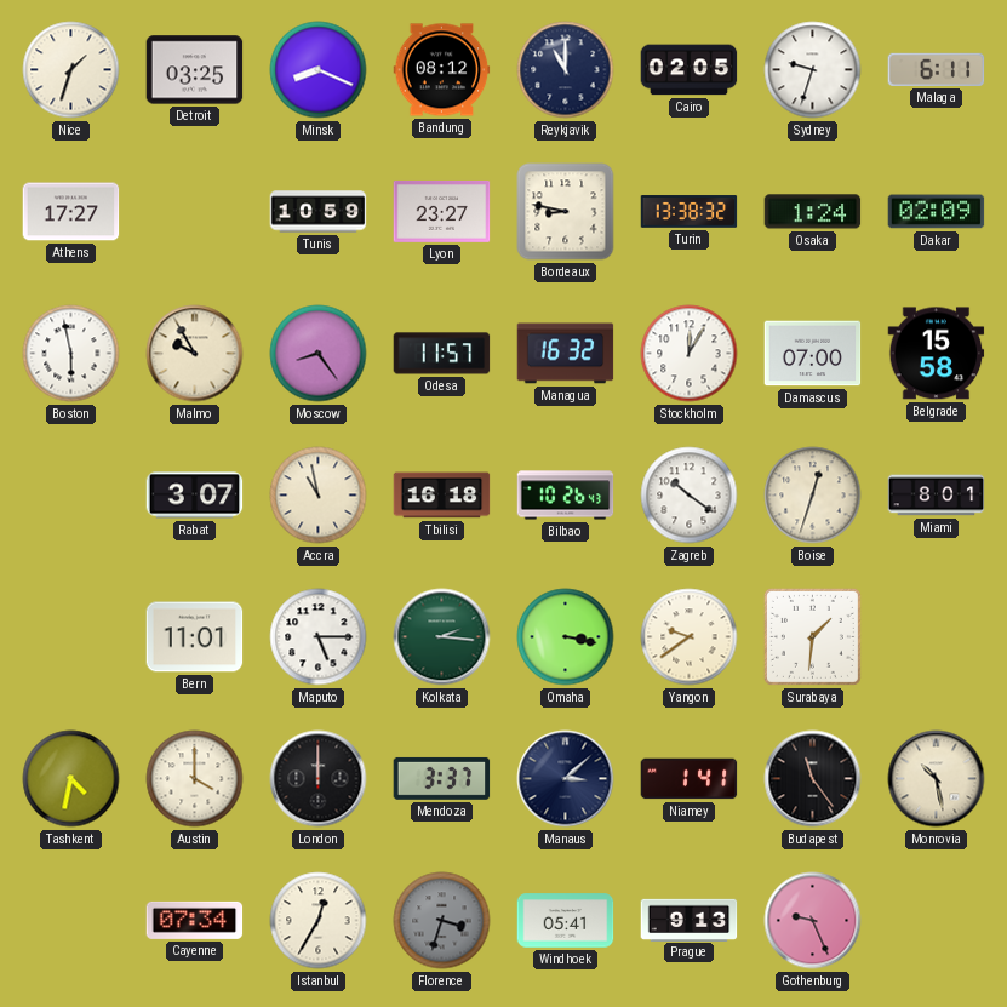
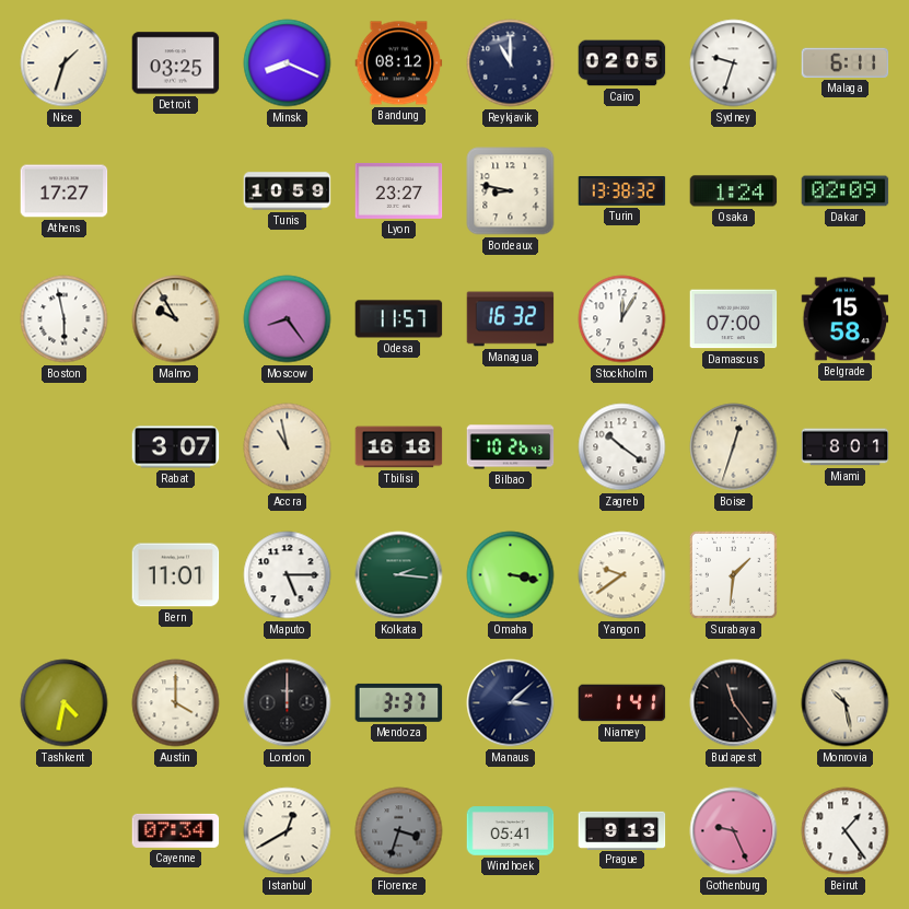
Istanbul: 12:35 -> 12:40
Beirut: none -> 1:24
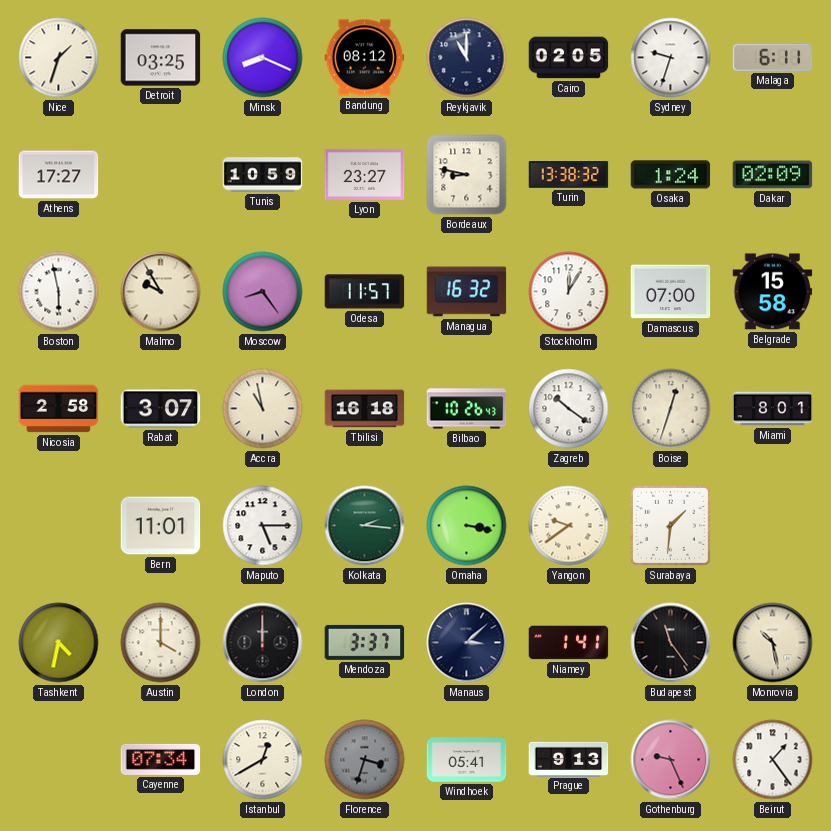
Nicosia: none -> 2:58
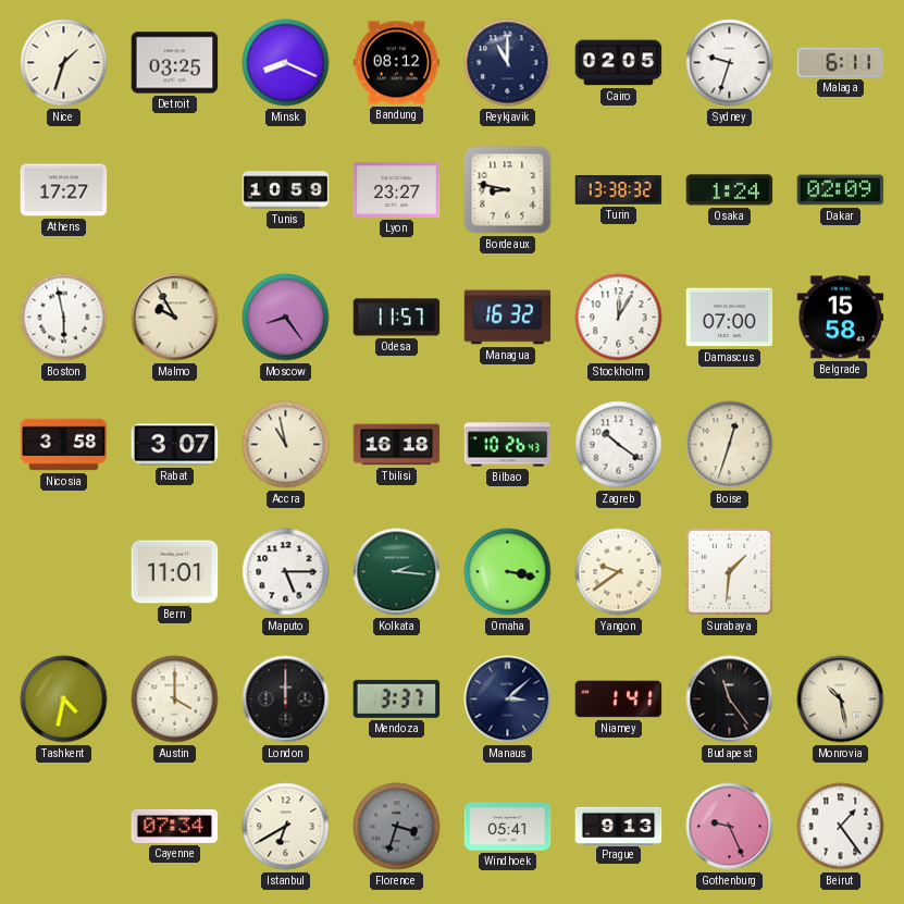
Nicosia: 2:58 -> 3:58
Miami: 8:01 -> none
Istanbul: 12:40 -> 6:40
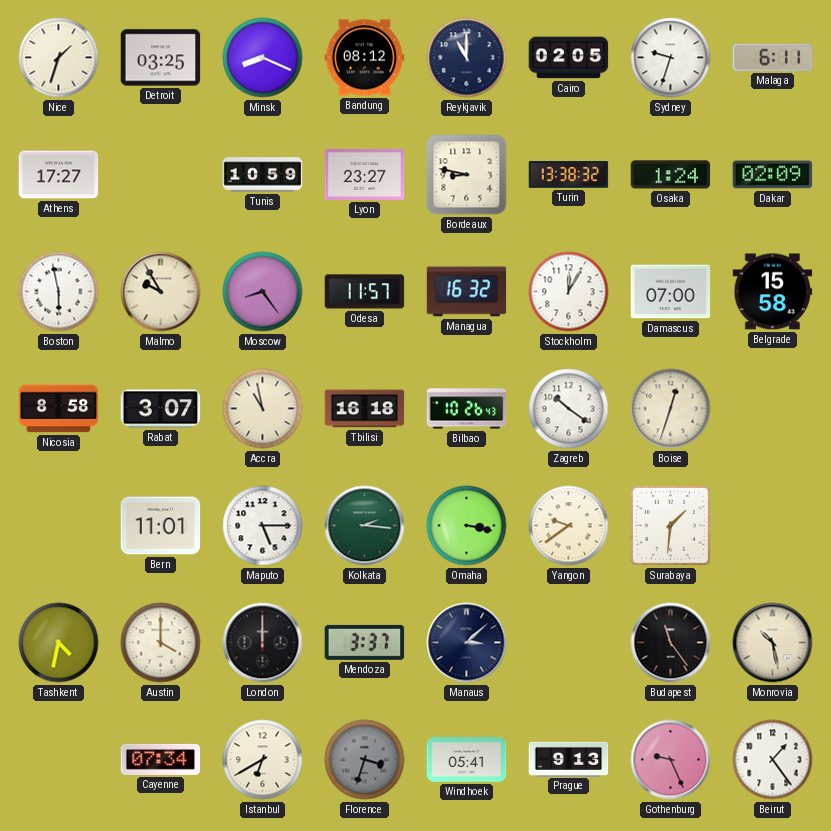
Nicosia: 3:58 -> 8:58
Niamey: 1:41 -> none
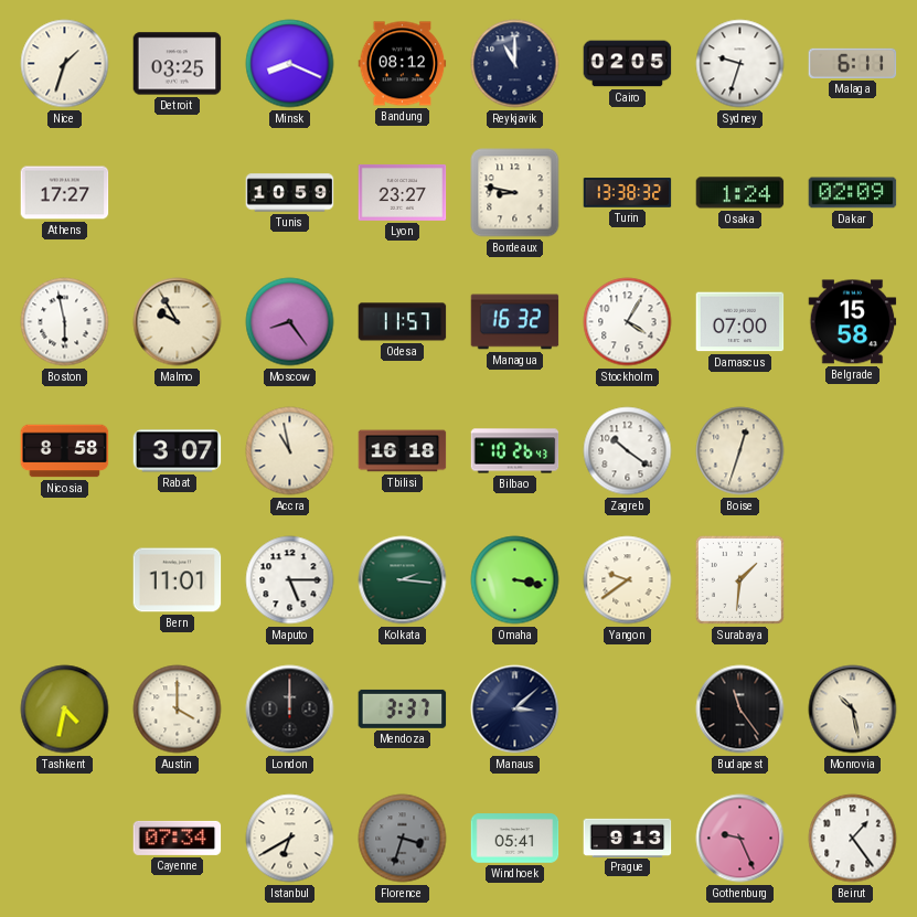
Stockholm: 12:05 -> 4:05
